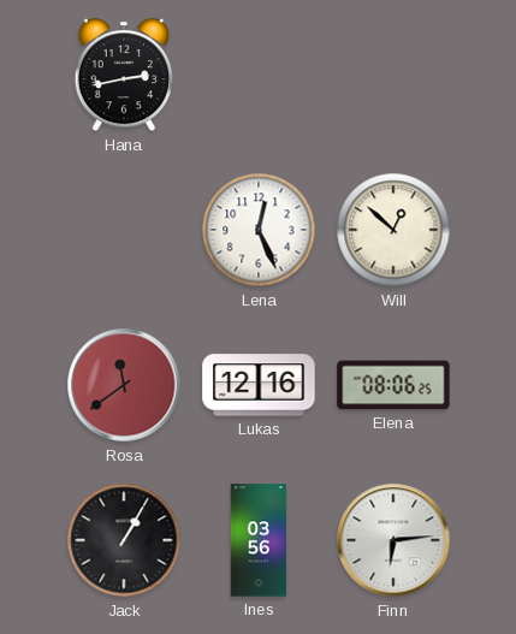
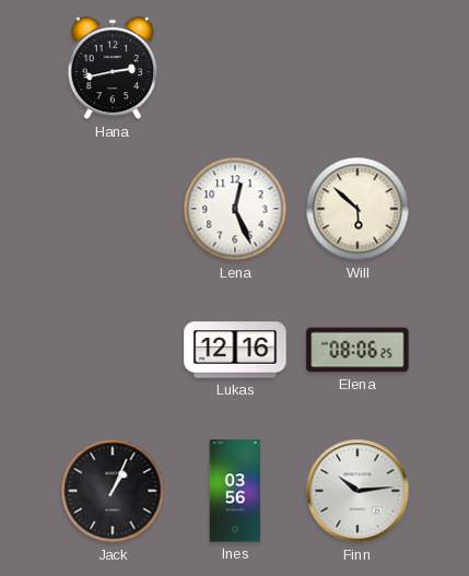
Will: 12:52 -> 5:52
Rosa: 11:39 -> none
Jack: 1:05 -> 1:04
Finn: 6:14 -> 10:14
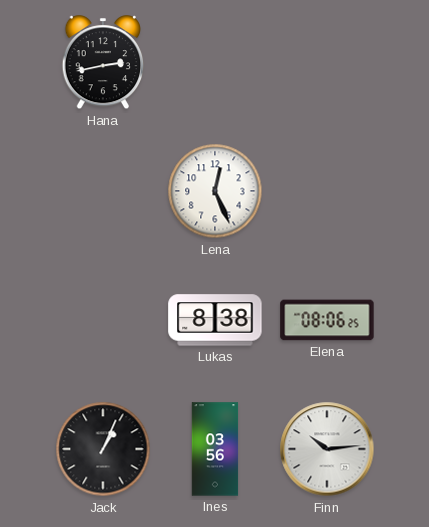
Will: 5:52 -> none
Lukas: 12:16 -> 8:38
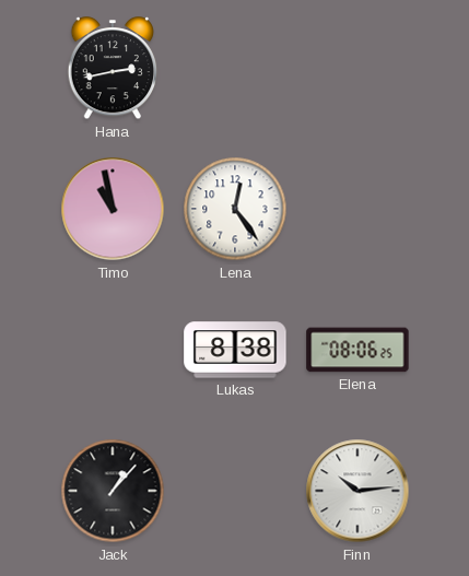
Timo: none -> 10:58
Lena: 12:26 -> 12:24
Jack: 1:04 -> 1:07
Ines: 03:56 -> none
